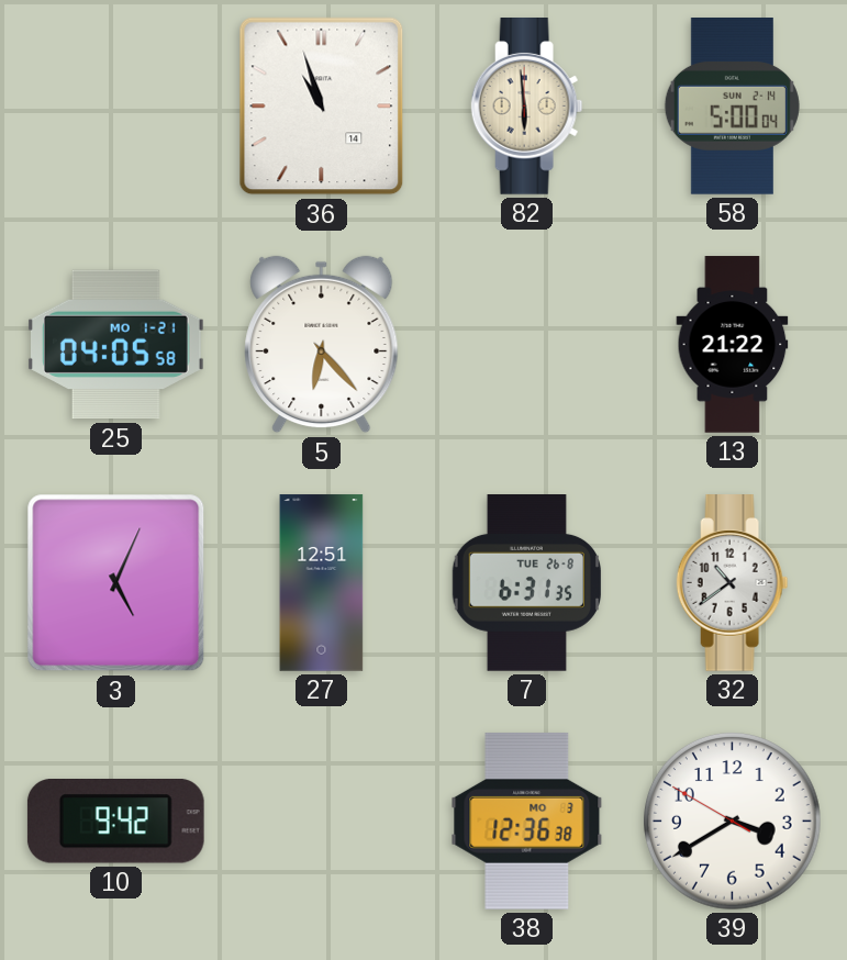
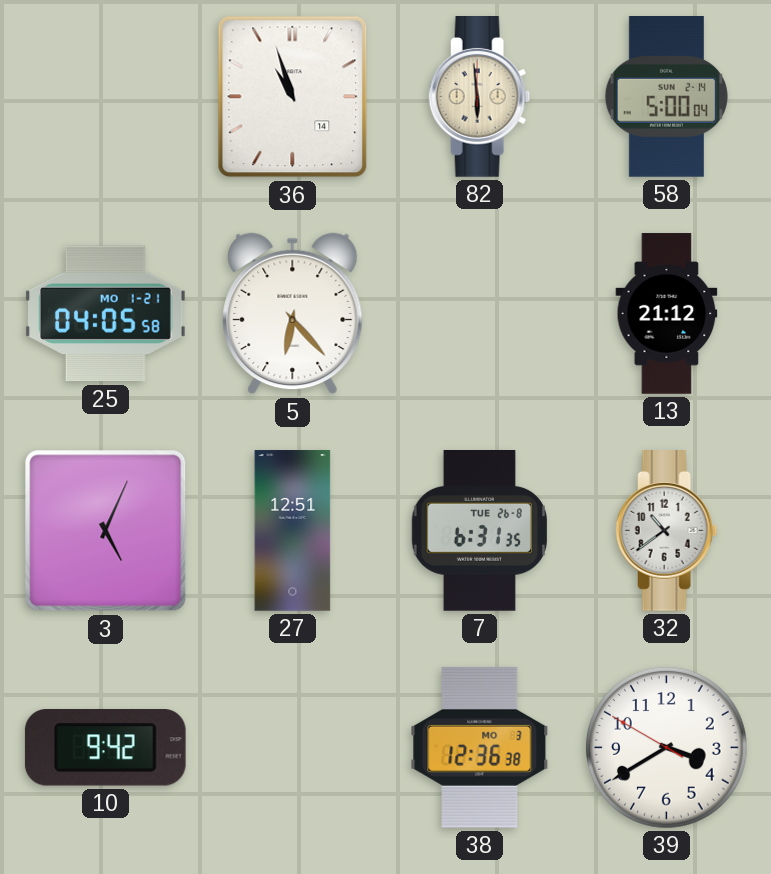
13: 21:22 -> 21:12
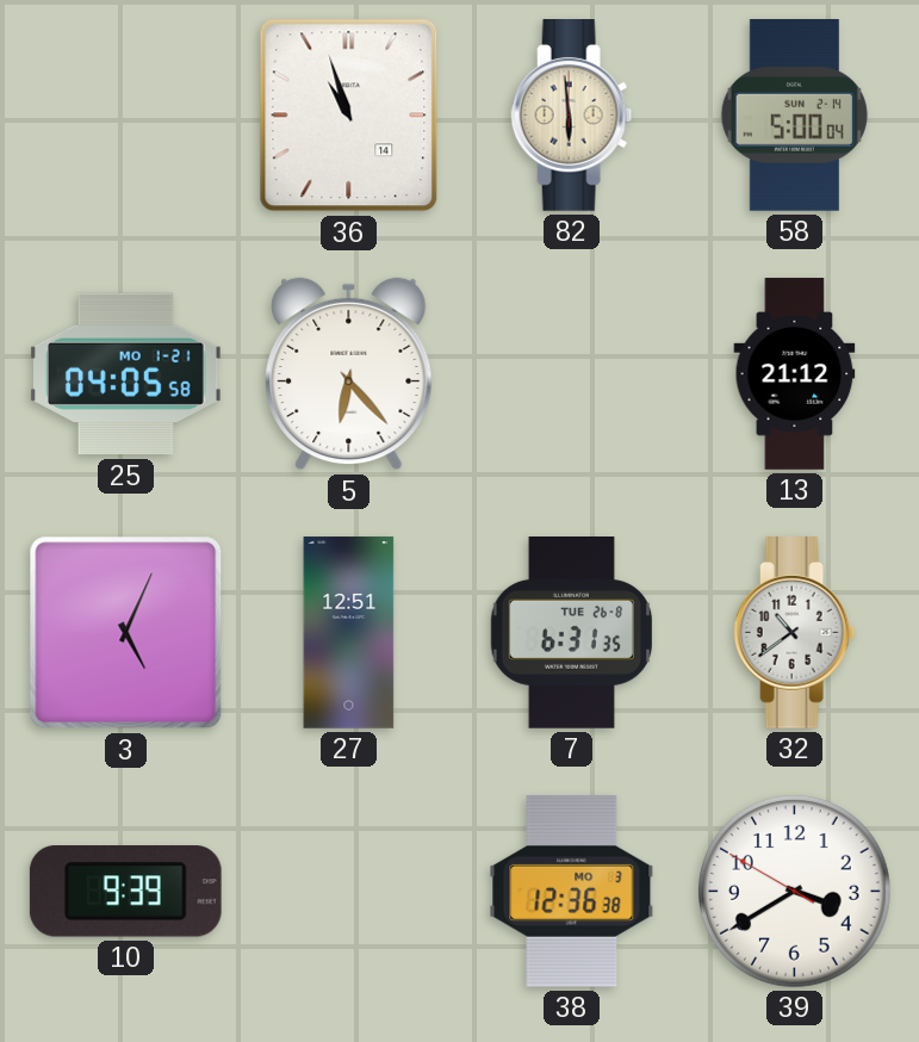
10: 9:42 -> 9:39
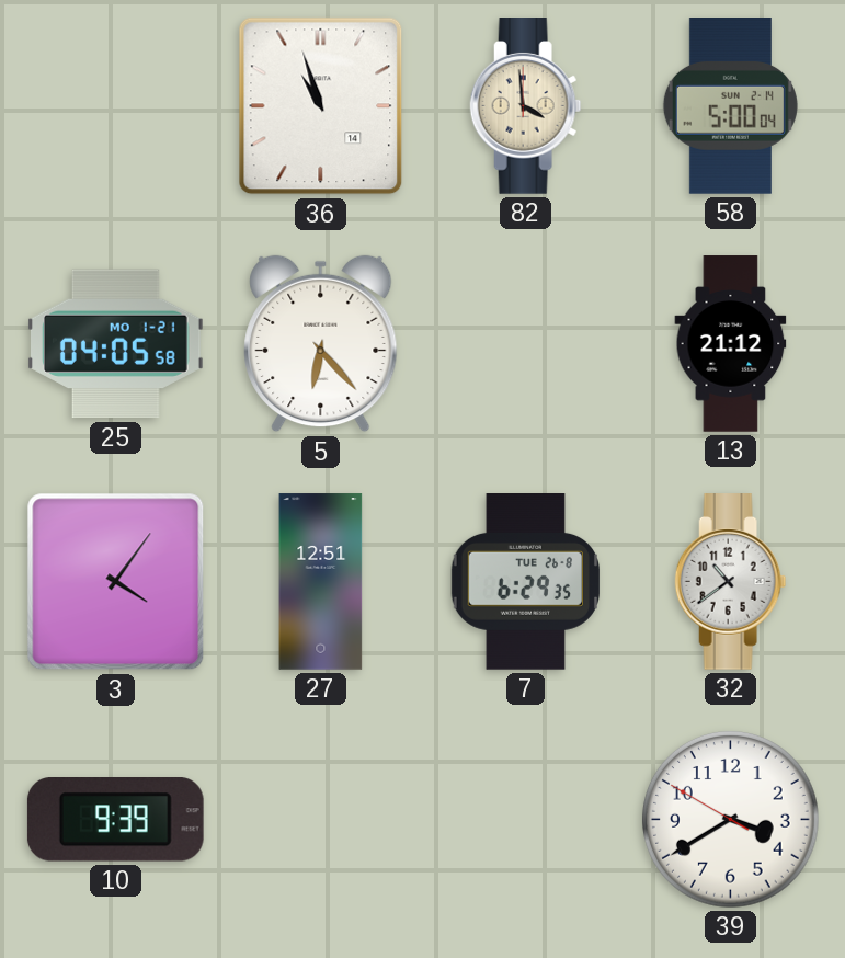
82: 5:59 -> 3:59
3: 5:04 -> 4:06
7: 6:31 -> 6:29
38: 12:36 -> none
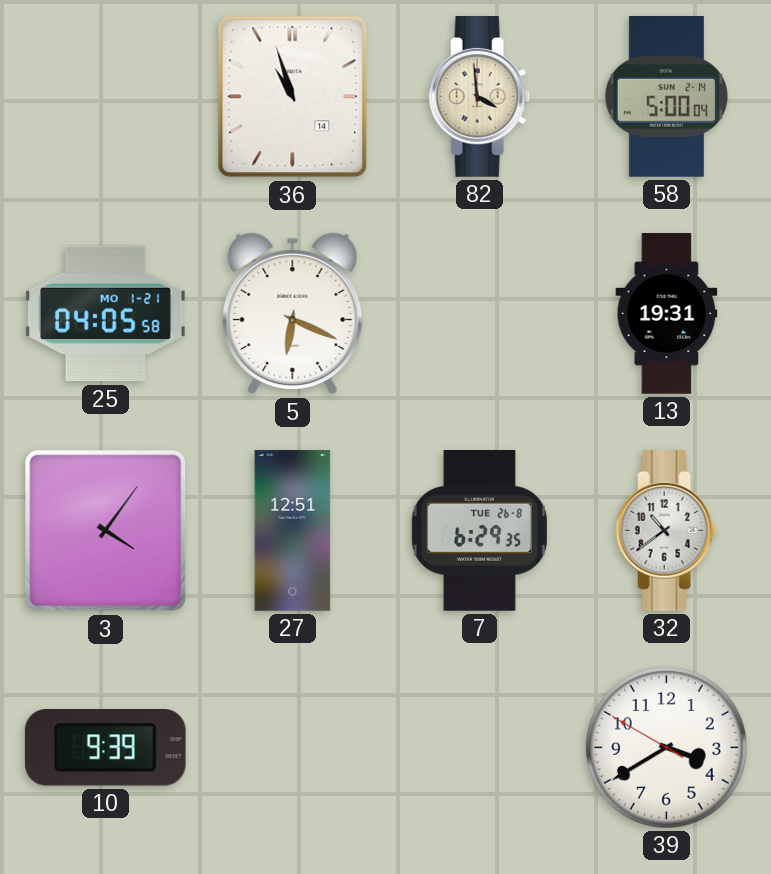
5: 6:23 -> 6:19
13: 21:12 -> 19:31
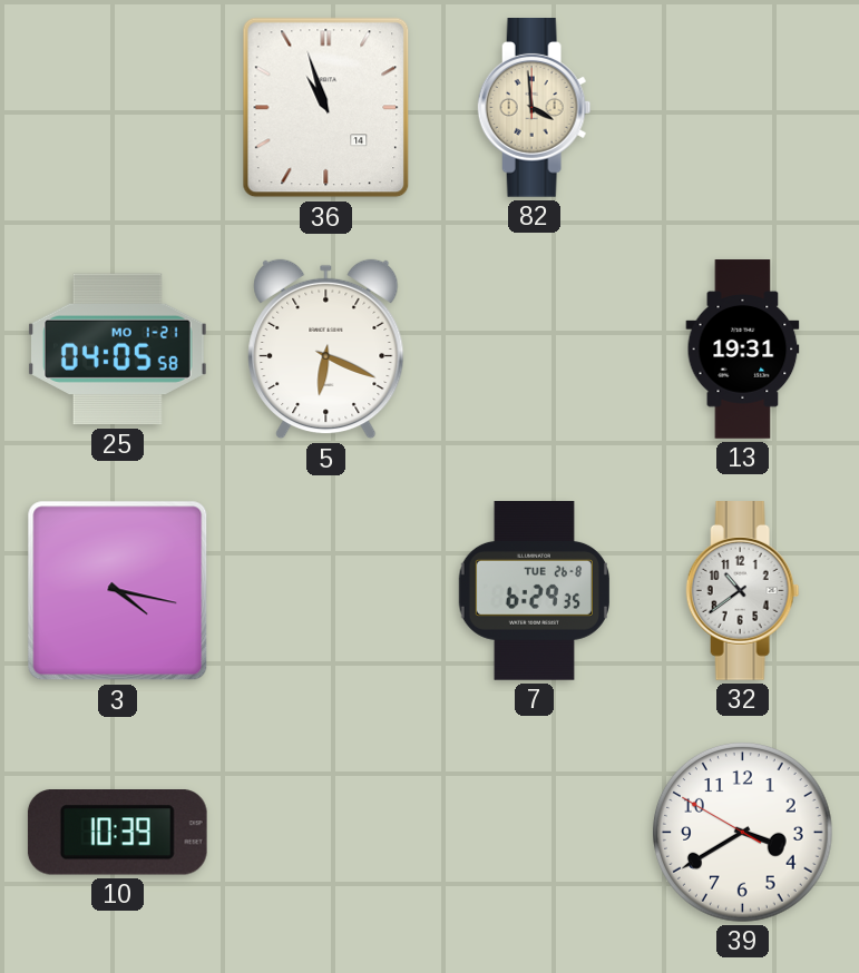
58: 5:00 -> none
3: 4:06 -> 4:17
27: 12:51 -> none
10: 9:39 -> 10:39
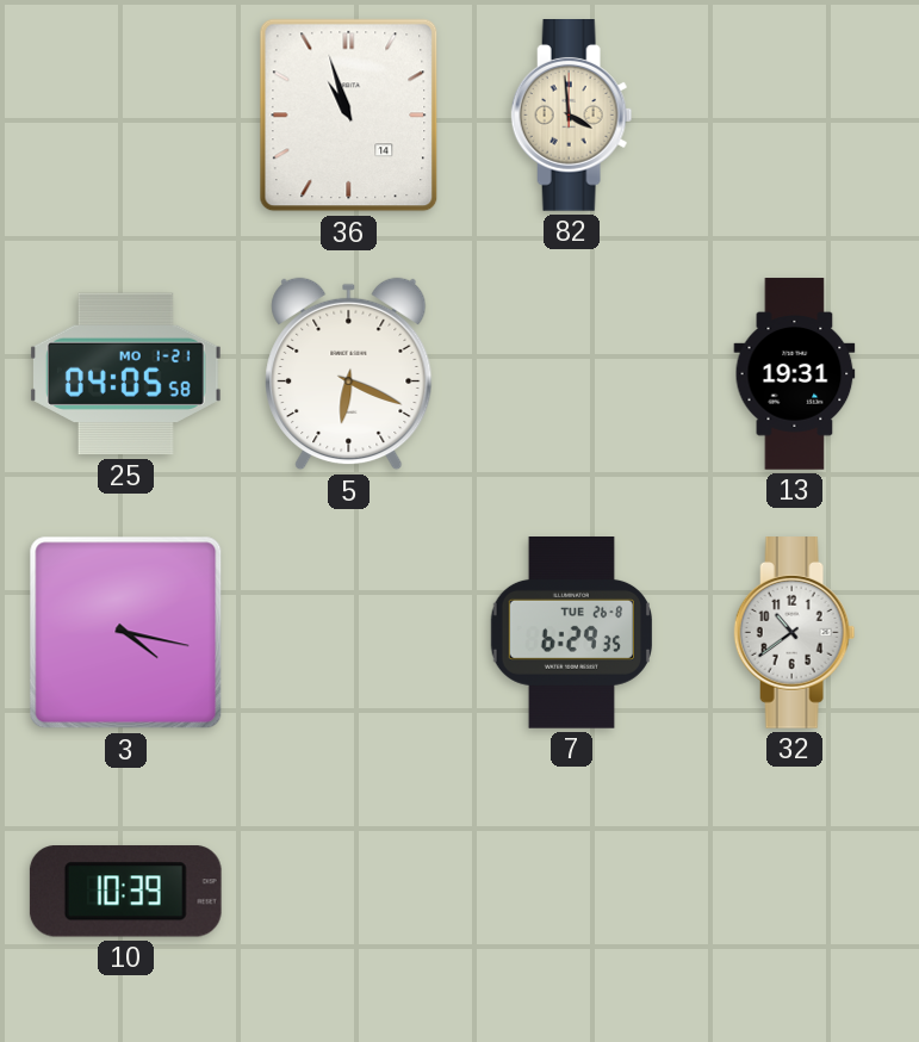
39: 3:39 -> none
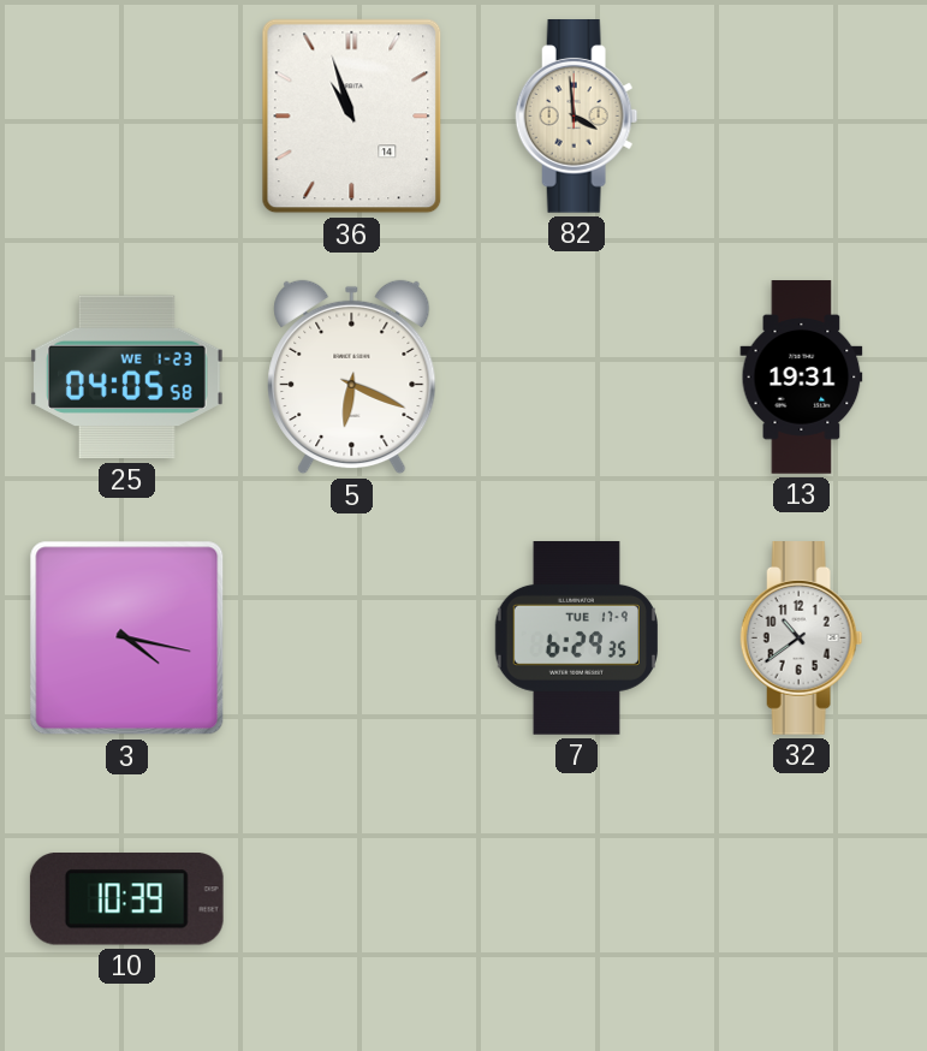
25 date: MO 1-21 -> WE 1-23
7 date: TUE 26-8 -> TUE 17-9
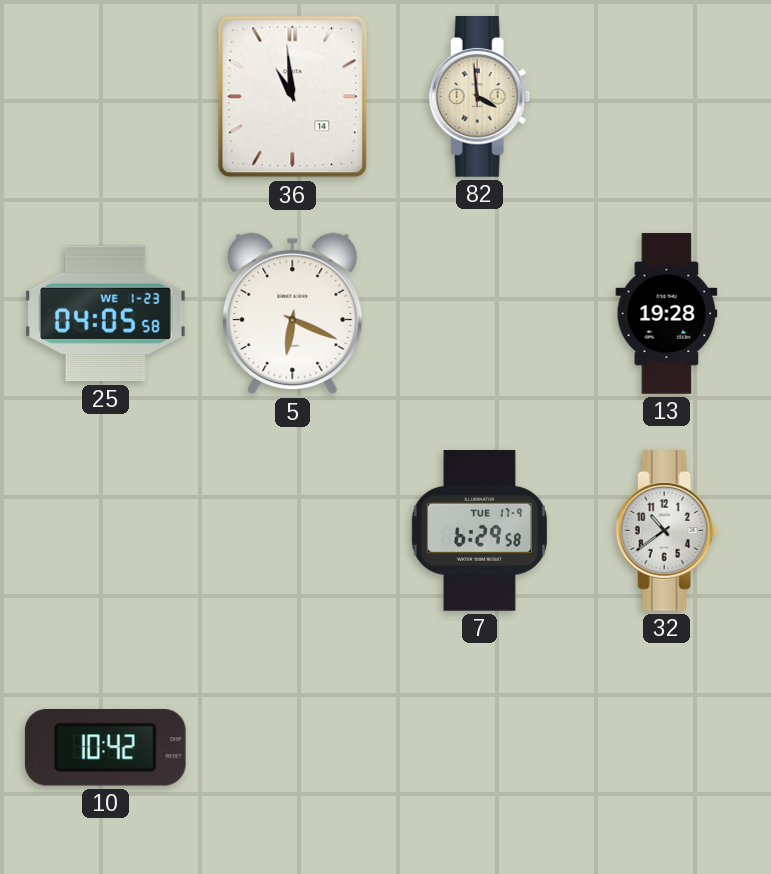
36: 10:57 -> 10:59
13: 19:31 -> 19:28
3: 4:17 -> none
7: 6:29:35 -> 6:29:58
10: 10:39 -> 10:42
